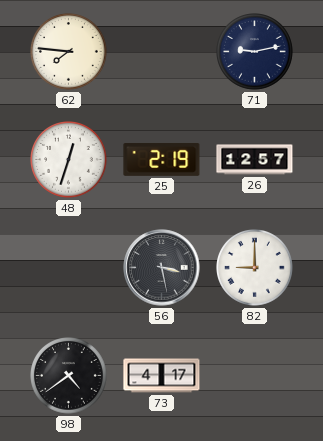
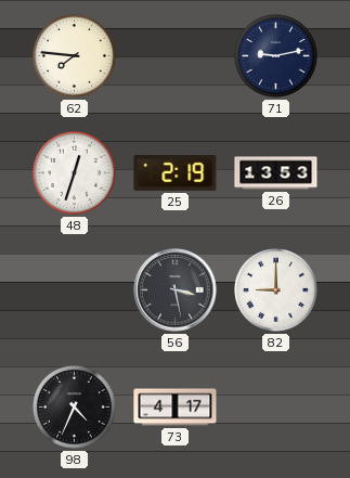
26: 12:57 -> 13:53
98: 4:39 -> 4:34
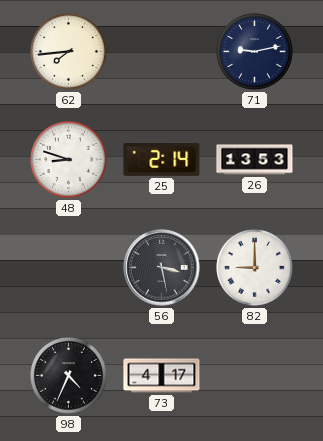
62: 7:46 -> 7:44
48: 12:33 -> 8:48
25: 2:19 -> 2:14
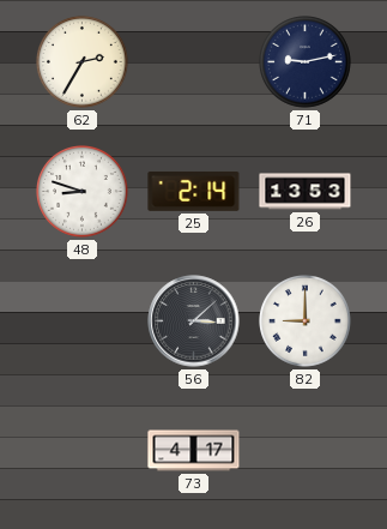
62: 7:44 -> 2:35
56: 3:28 -> 3:08
98: 4:34 -> none
